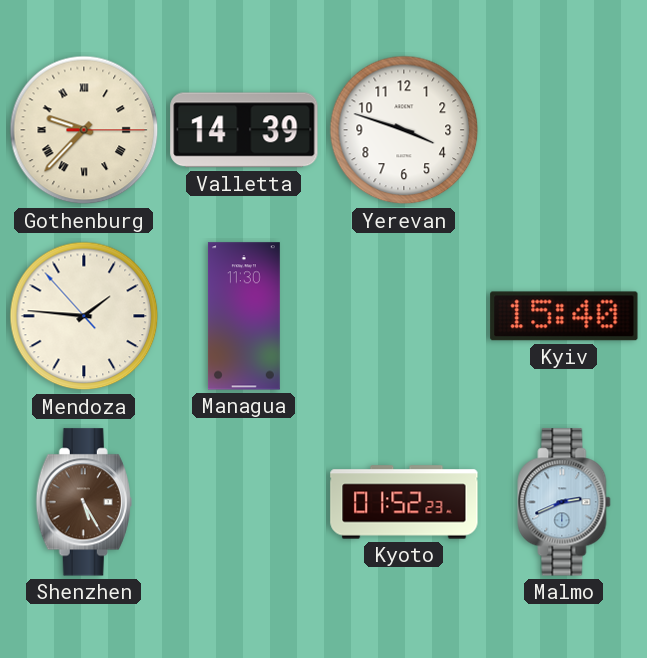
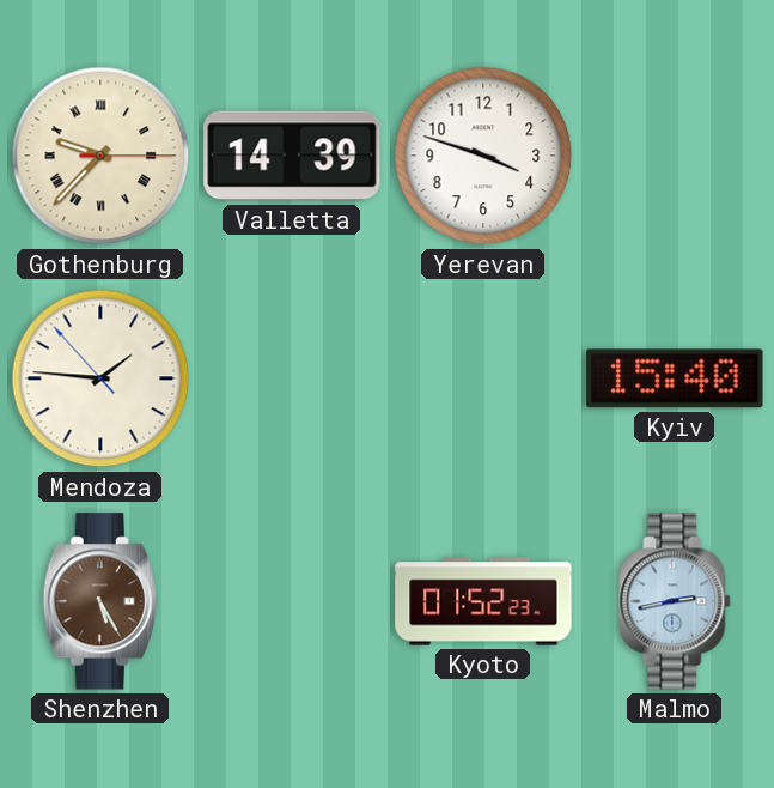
Managua: 11:30 -> none
Malmo: 2:41 -> 2:43
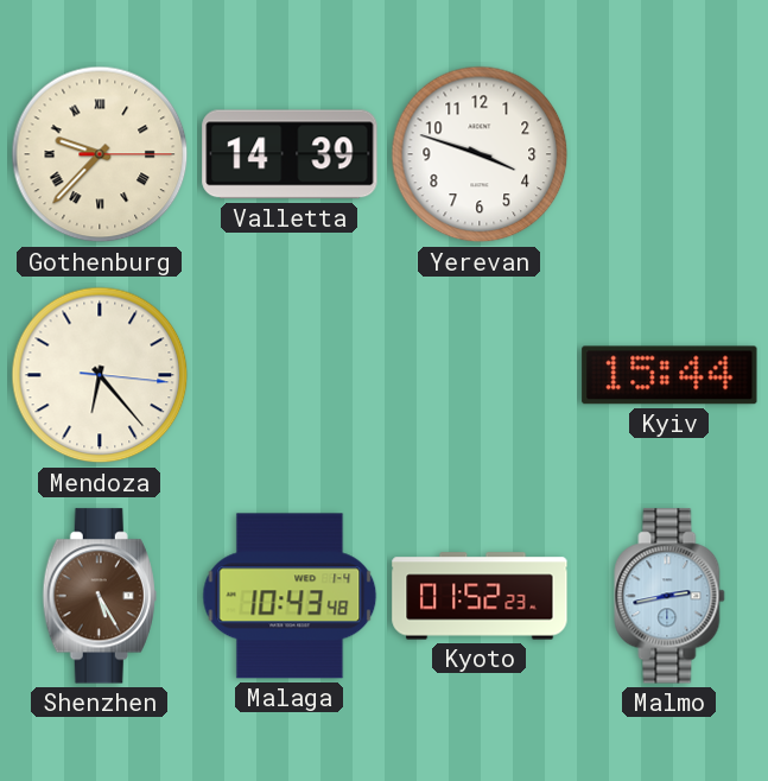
Mendoza: 1:45 -> 6:23
Kyiv: 15:40 -> 15:44
Malaga: none -> 10:43
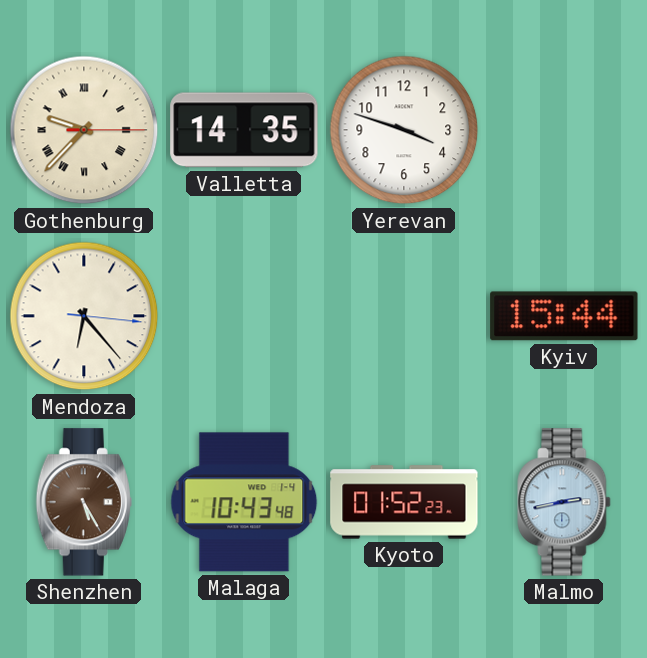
Valletta: 14:39 -> 14:35
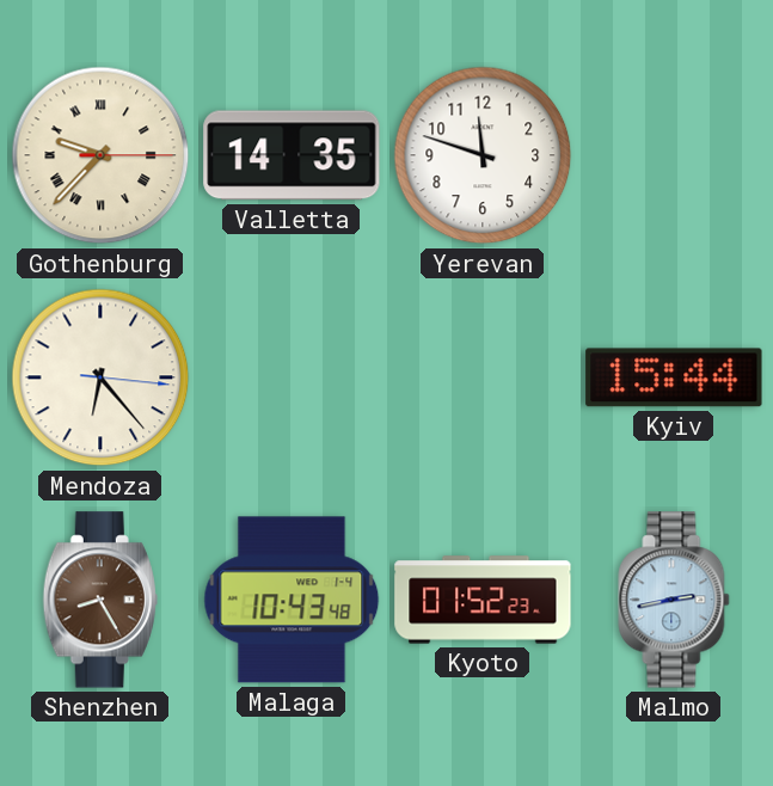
Yerevan: 3:48 -> 11:48
Shenzhen: 5:25 -> 8:25
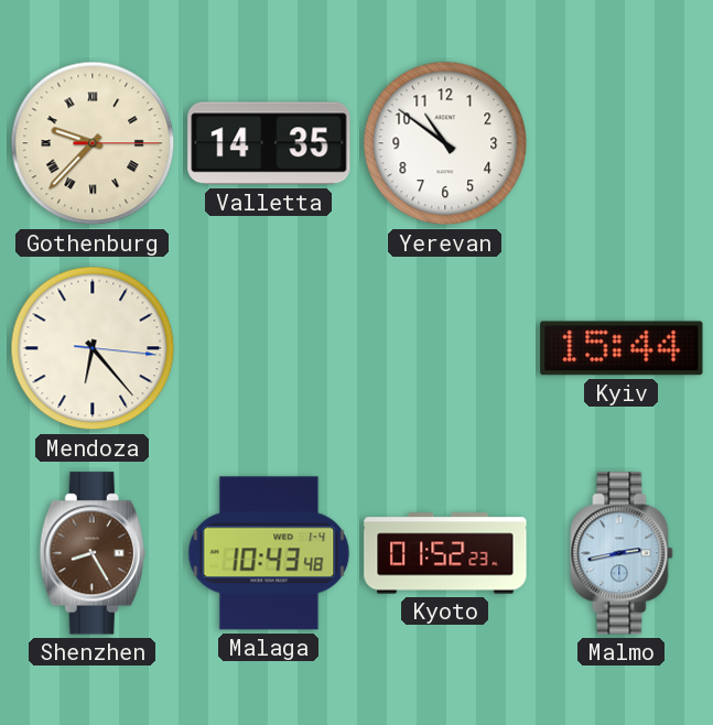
Yerevan: 11:48 -> 10:51
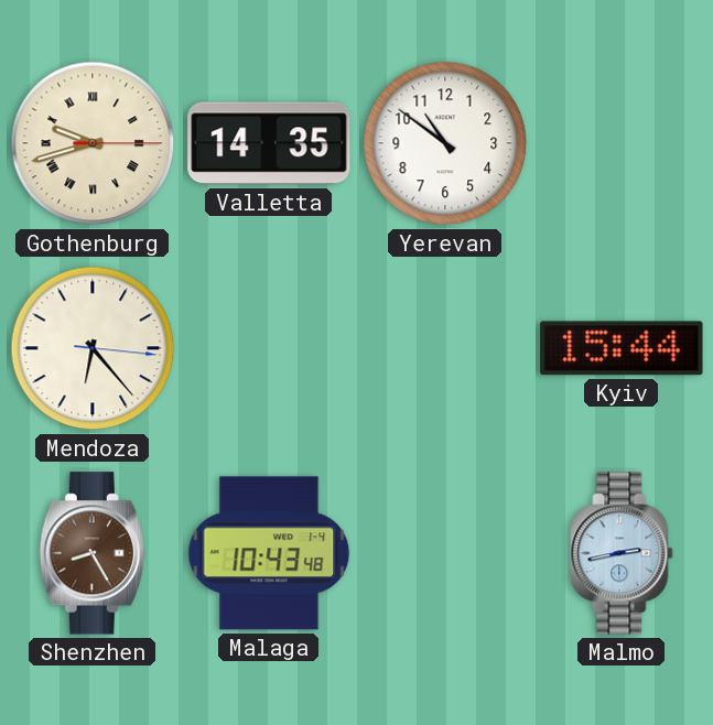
Gothenburg: 9:37 -> 9:42
Kyoto: 01:52 -> none
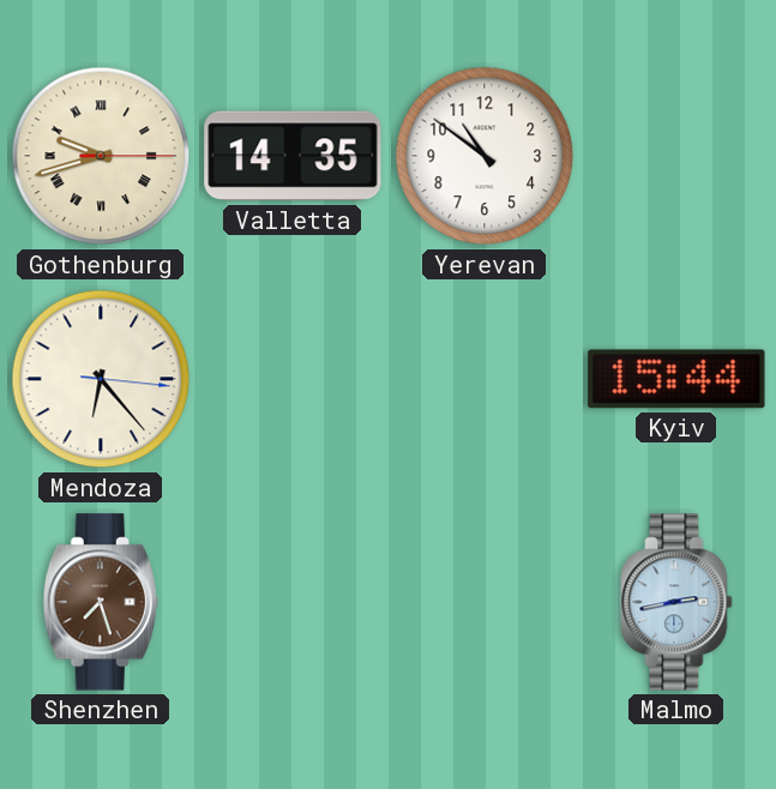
Shenzhen: 8:25 -> 7:27
Malaga: 10:43 -> none
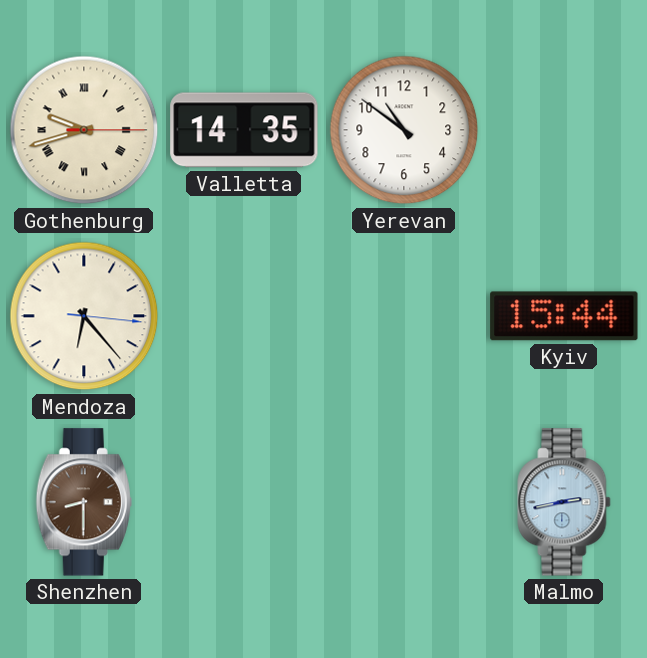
Shenzhen: 7:27 -> 8:30
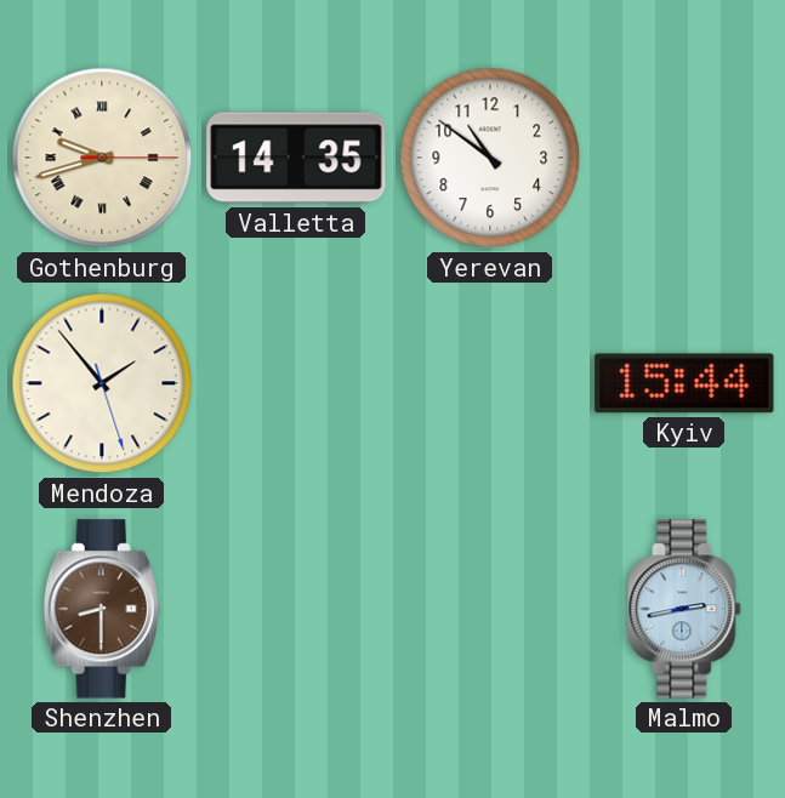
Mendoza: 6:23 -> 1:53
